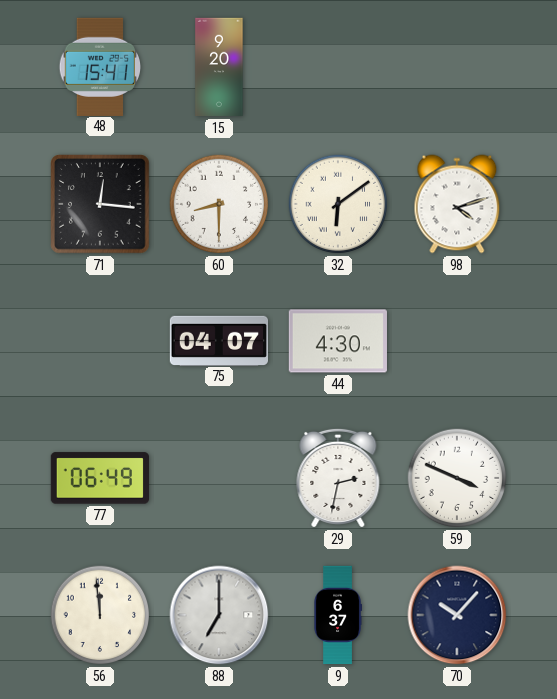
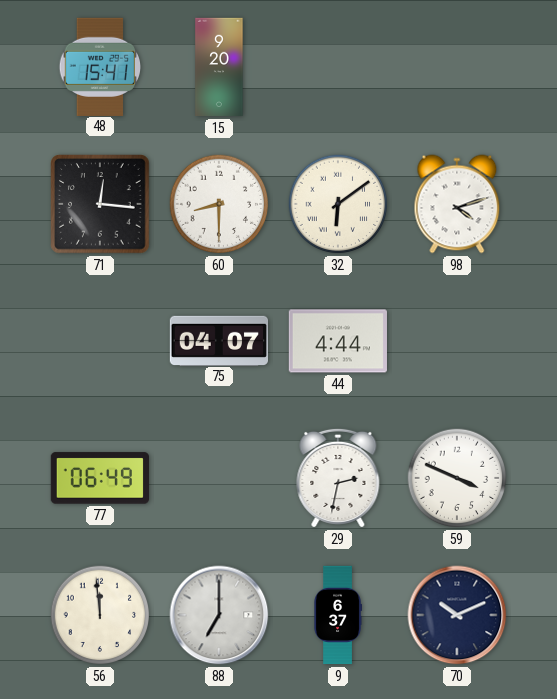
44: 4:30 -> 4:44
70: 10:07 -> 10:11
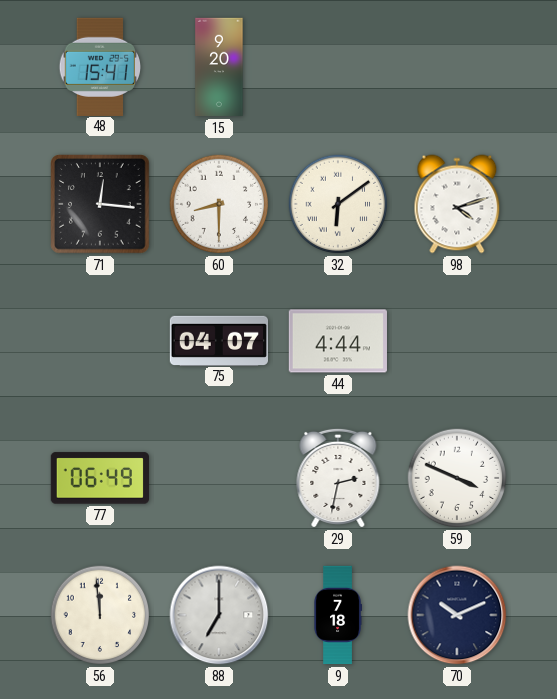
9: 6:37 -> 7:18
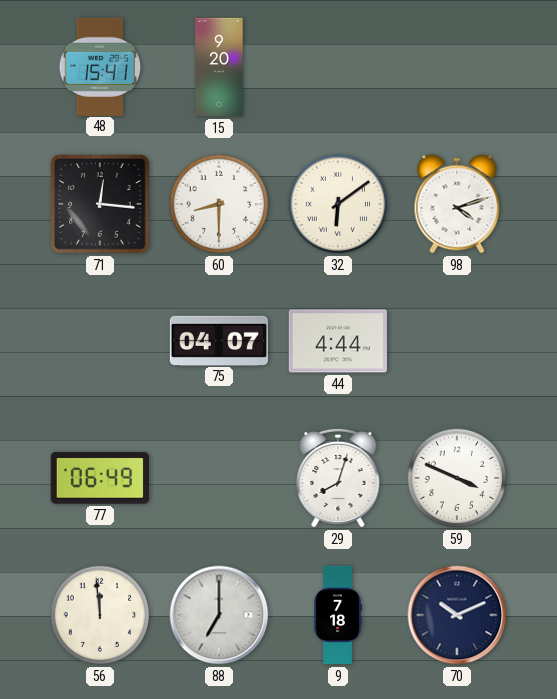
29: 2:32 -> 8:03
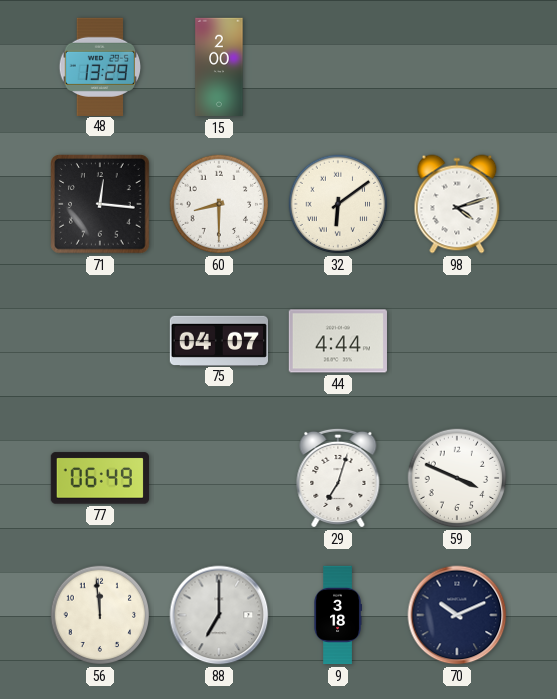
48: 15:41 -> 13:29
15: 9:20 -> 2:00
29: 8:03 -> 7:03
9: 7:18 -> 3:18
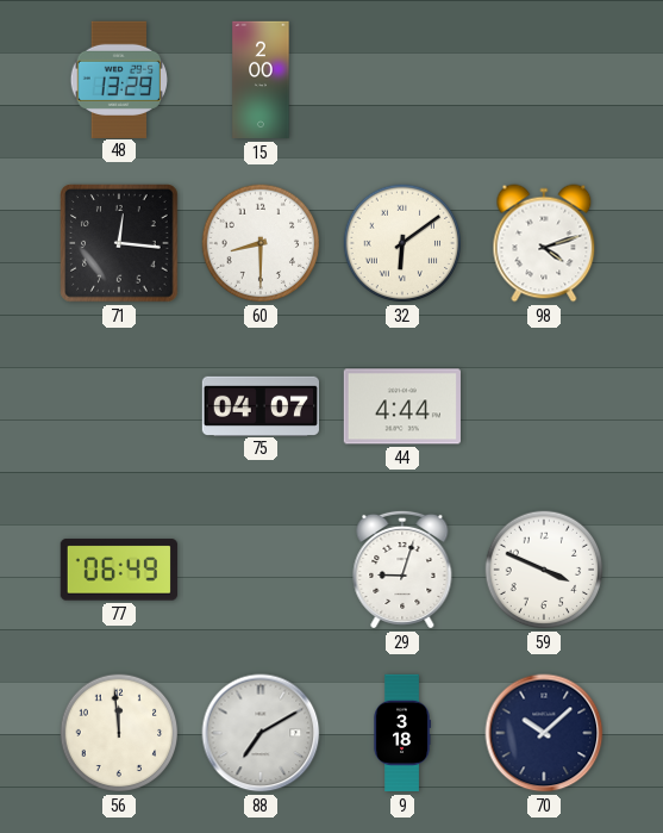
29: 7:03 -> 9:03
88: 7:00 -> 7:10
70: 10:11 -> 10:08
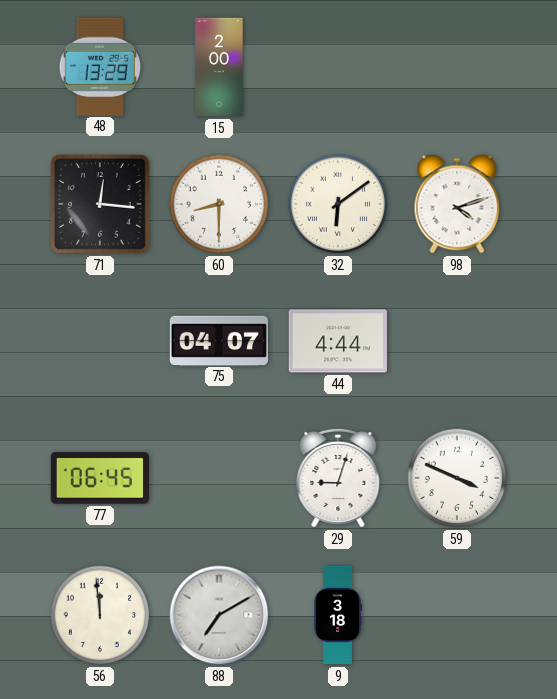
77: 06:49 -> 06:45
70: 10:08 -> none
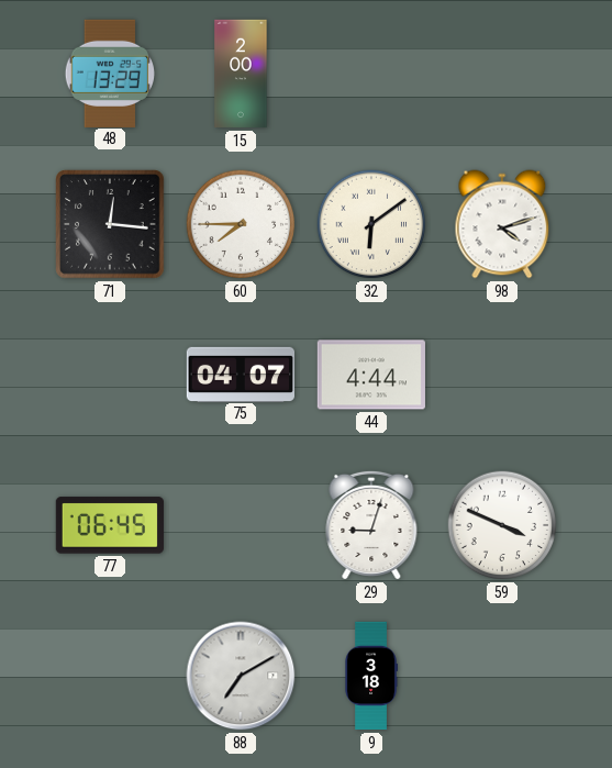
60: 8:30 -> 7:45
56: 11:59 -> none
